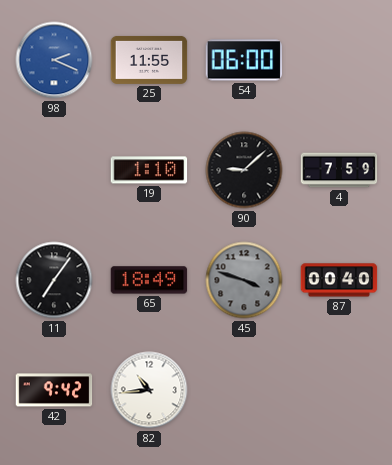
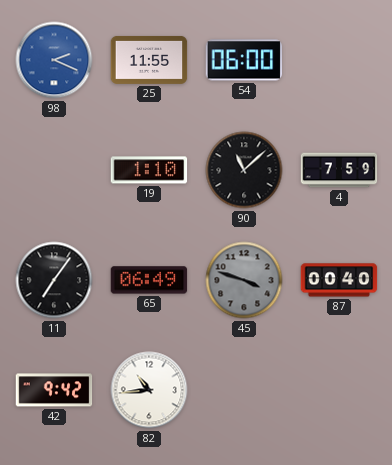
90: 9:08 -> 11:08
65: 18:49 -> 06:49
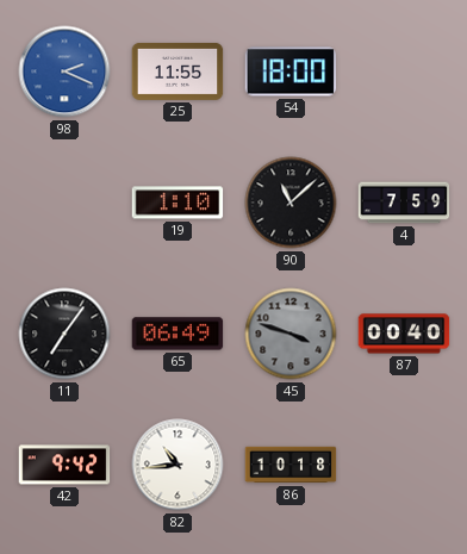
54: 06:00 -> 18:00
86: none -> 10:18
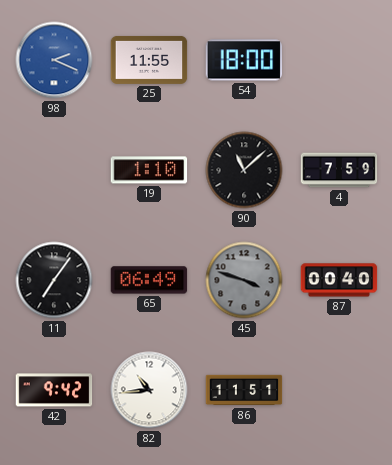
86: 10:18 -> 11:51
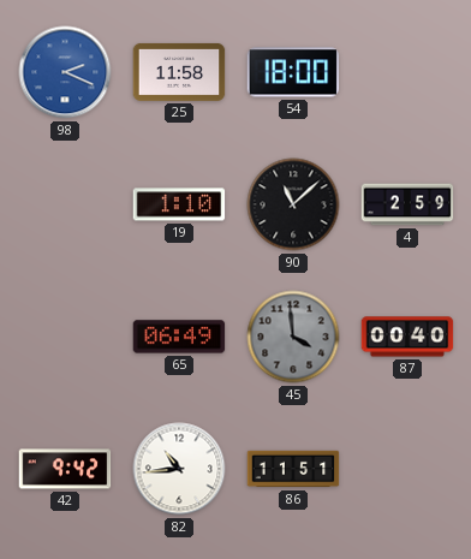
25: 11:55 -> 11:58
4: 7:59 -> 2:59
11: 7:06 -> none
45: 3:48 -> 3:59
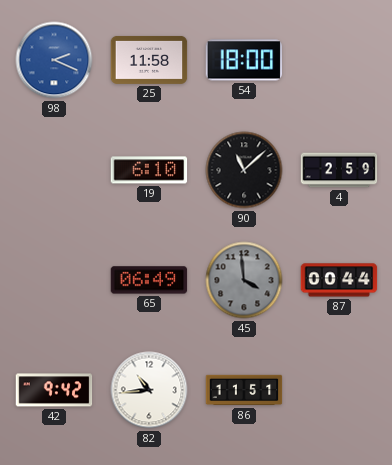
19: 1:10 -> 6:10
87: 00:40 -> 00:44
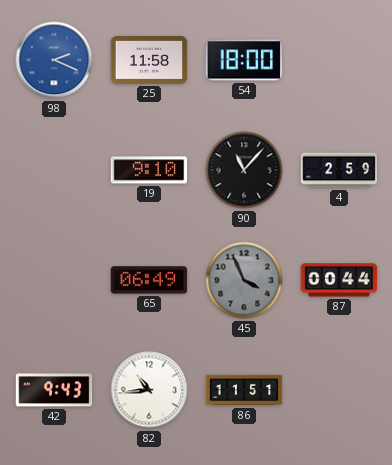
19: 6:10 -> 9:10
90: 11:08 -> 11:07
45: 3:59 -> 3:56
42: 9:42 -> 9:43
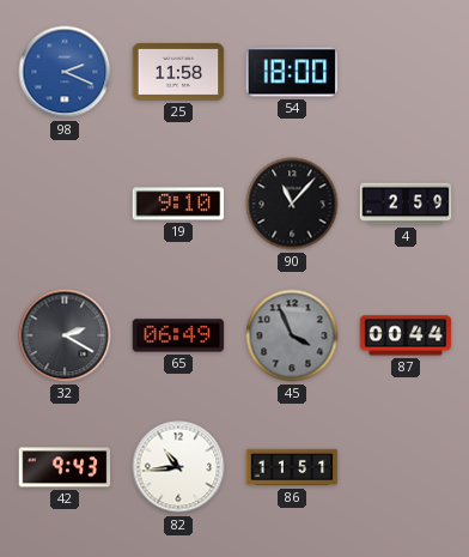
32: none -> 2:20
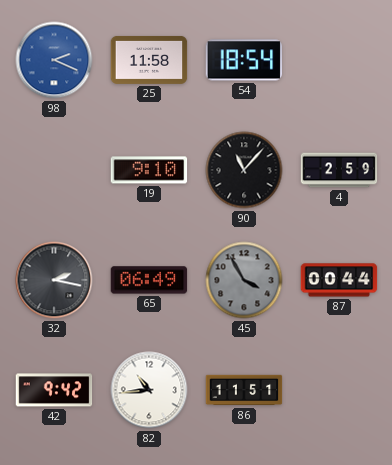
54: 18:00 -> 18:54
32: 2:20 -> 2:17
45: 3:56 -> 3:55
42: 9:43 -> 9:42
